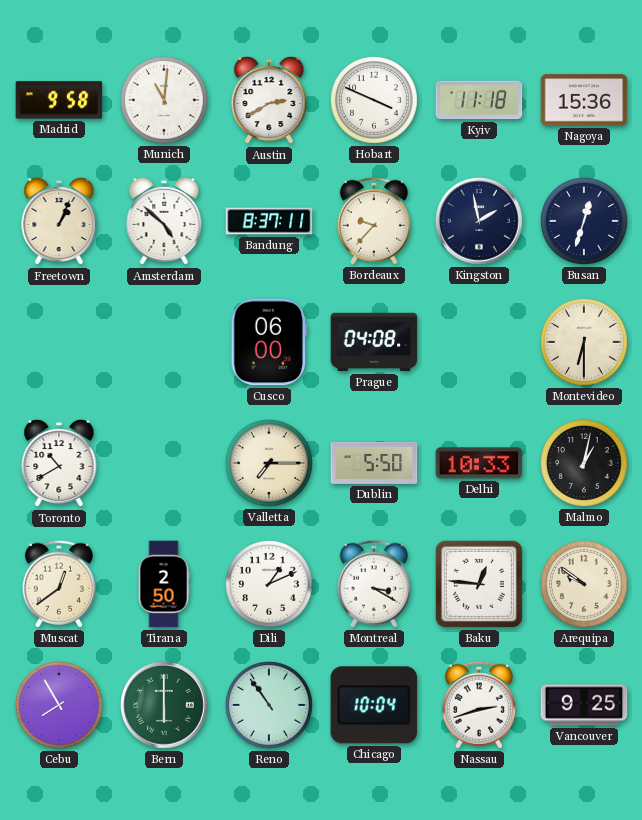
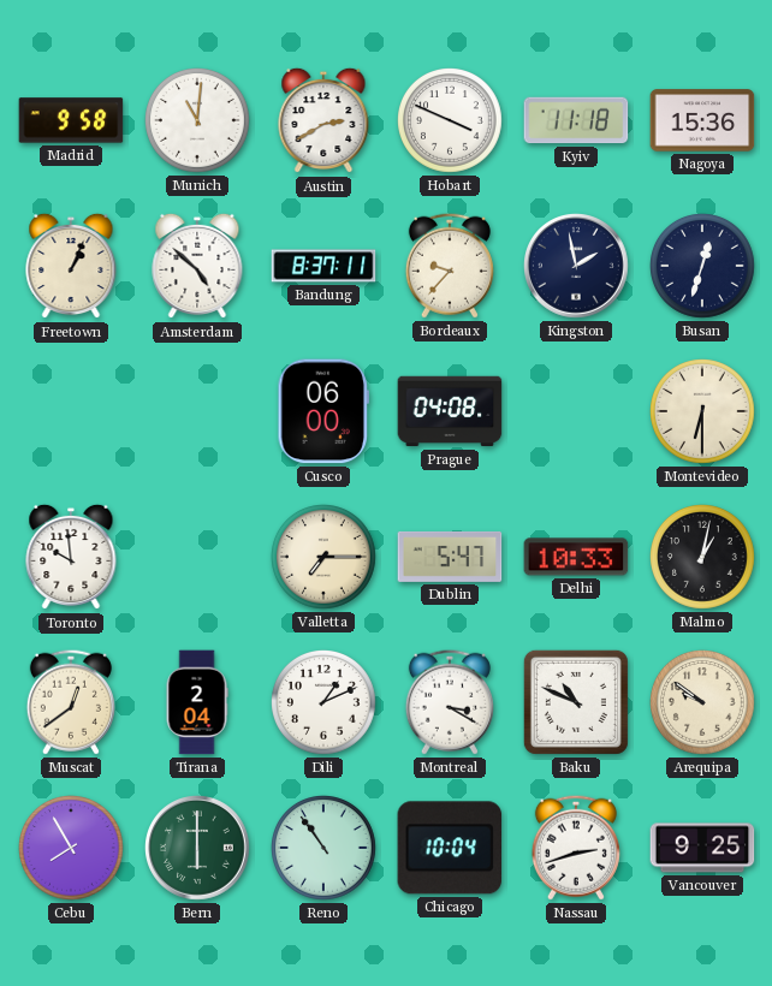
Toronto: 10:40 -> 9:59
Dublin: 5:50 -> 5:47
Tirana: 2:50 -> 2:04
Baku: 12:46 -> 10:49
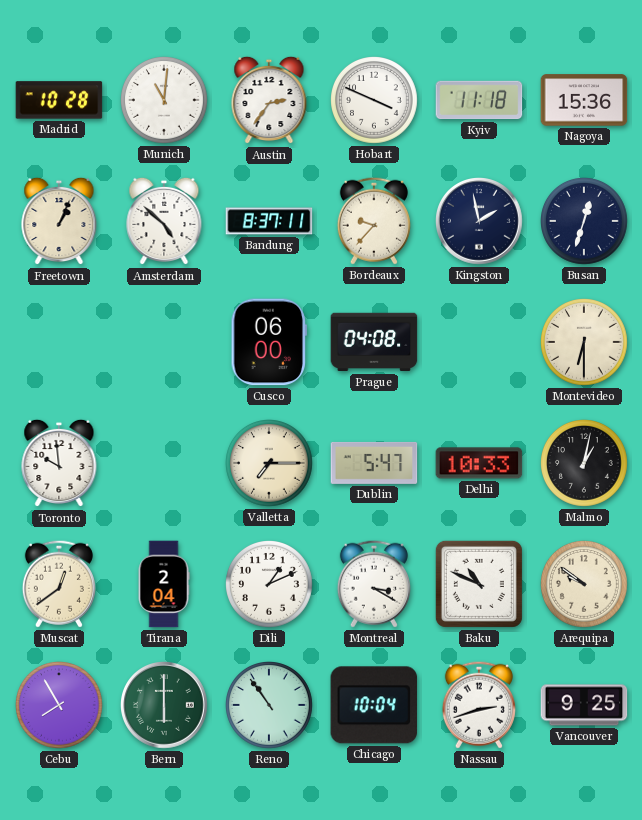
Madrid: 9:58 -> 10:28
Austin: 2:40 -> 2:36
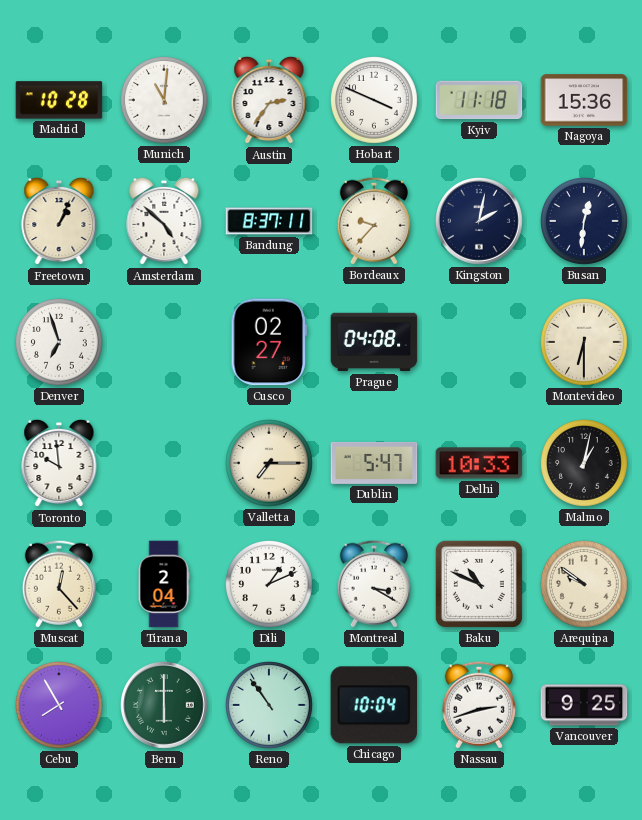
Kingston: 1:58 -> 2:02
Busan: 12:33 -> 12:31
Denver: none -> 6:57
Cusco: 06:00 -> 02:27
Muscat: 12:39 -> 12:23
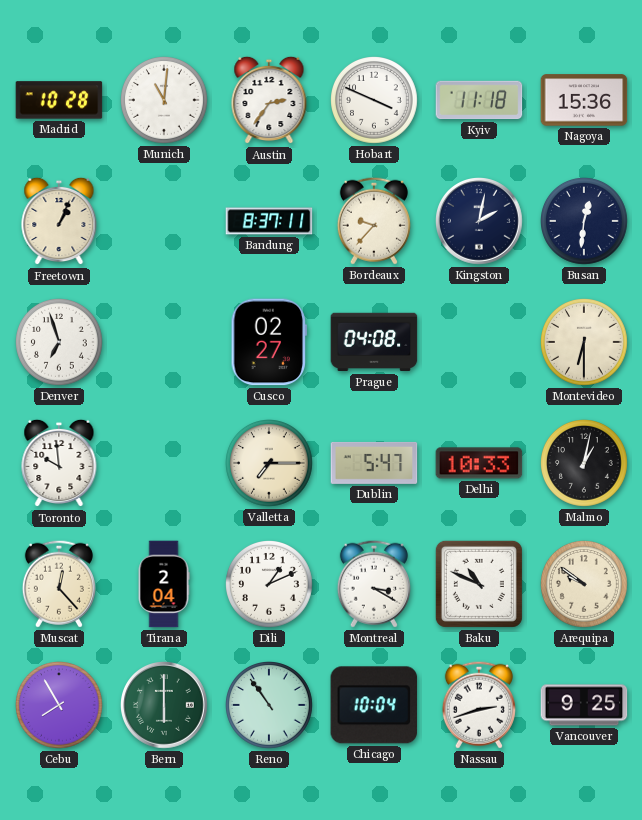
Amsterdam: 4:52 -> none
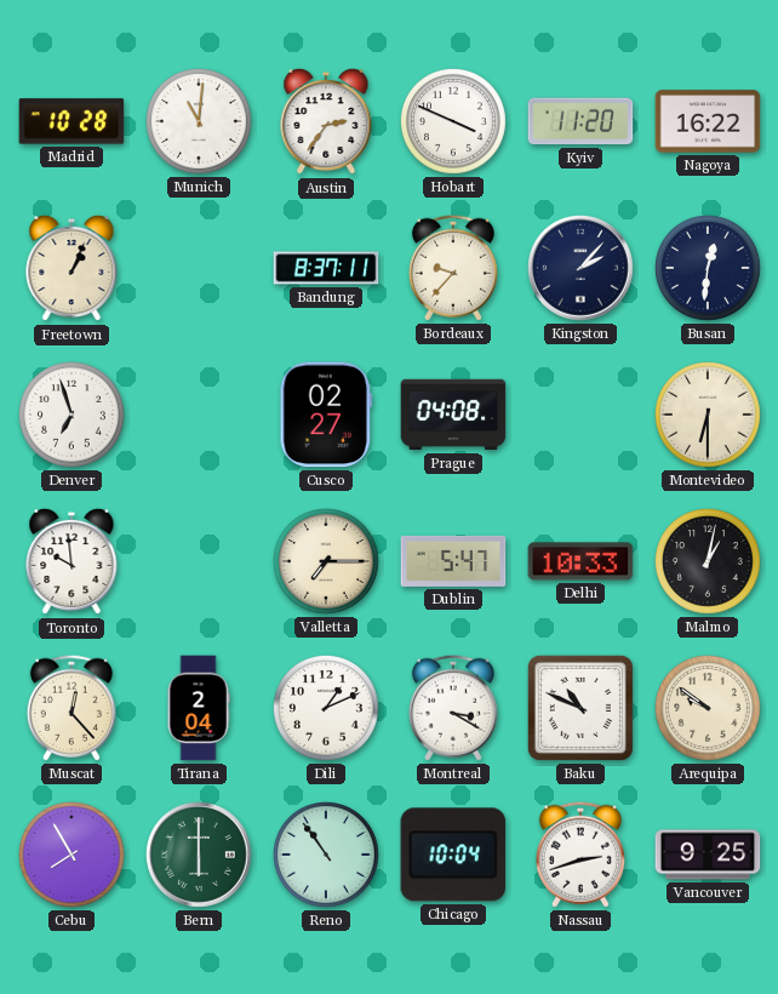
Kyiv: 11:18 -> 11:20
Nagoya: 15:36 -> 16:22
Kingston: 2:02 -> 2:07
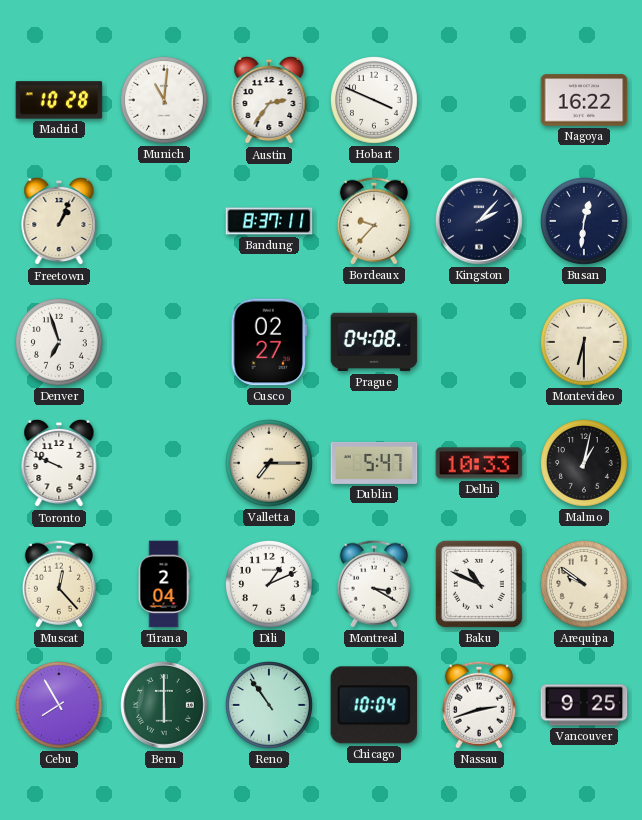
Kyiv: 11:20 -> none
Toronto: 9:59 -> 9:49
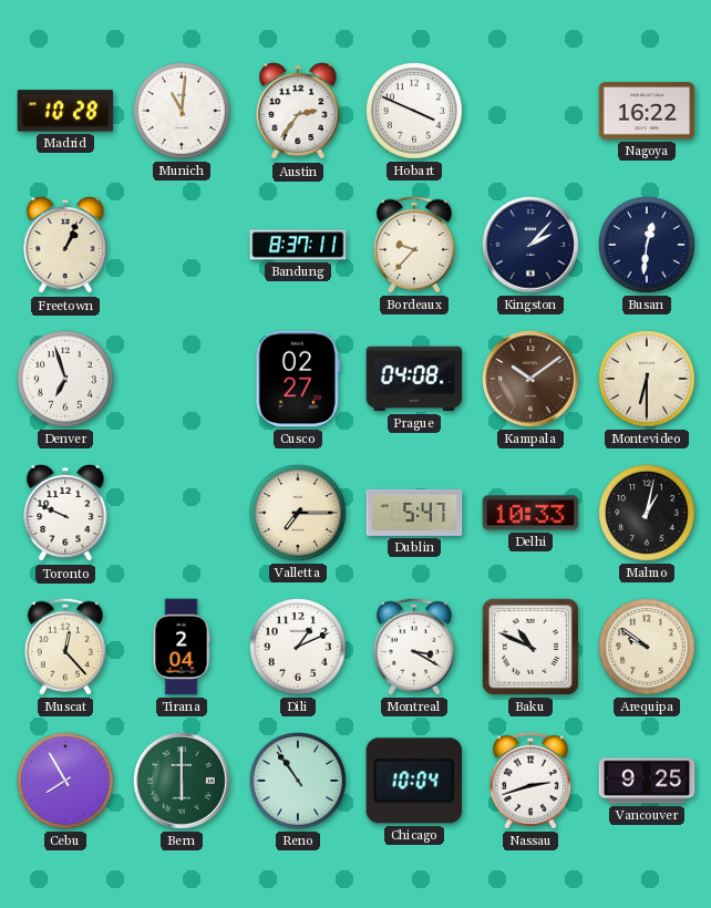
Kampala: none -> 10:09
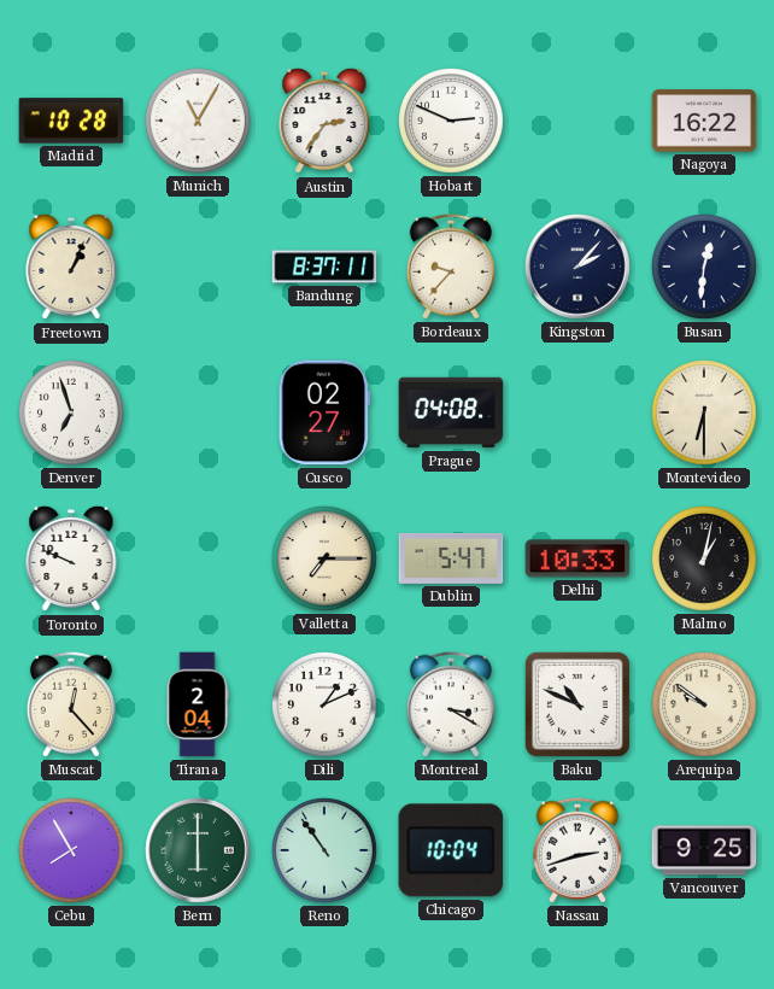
Munich: 11:01 -> 11:05
Hobart: 3:49 -> 2:49
Kampala: 10:09 -> none
